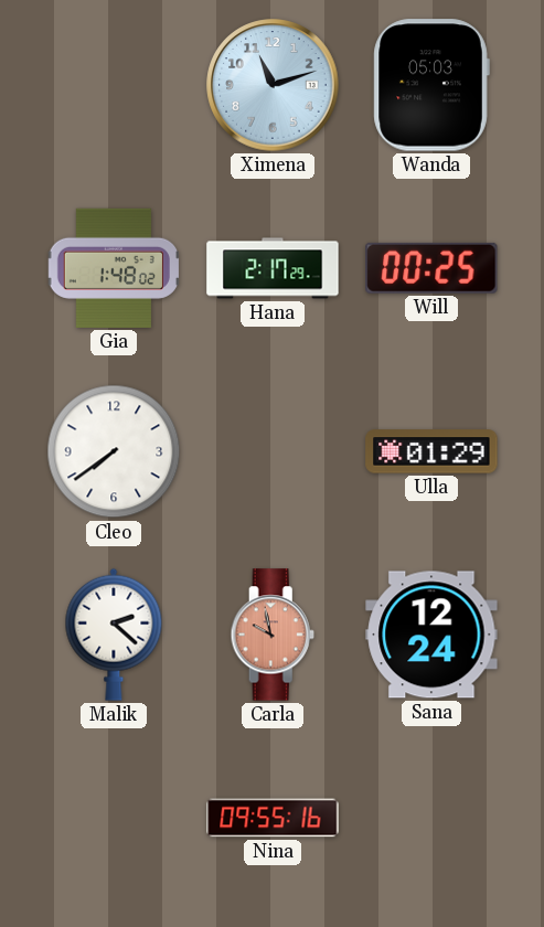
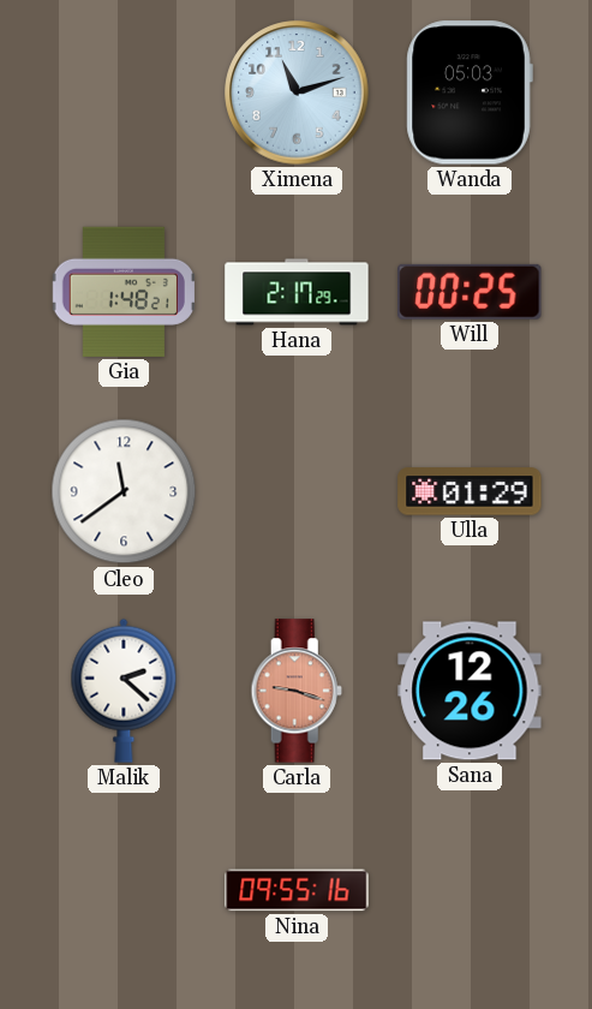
Gia: 1:48:02 -> 1:48:21
Cleo: 7:39 -> 11:39
Carla: 9:58 -> 9:18
Sana: 12:24 -> 12:26
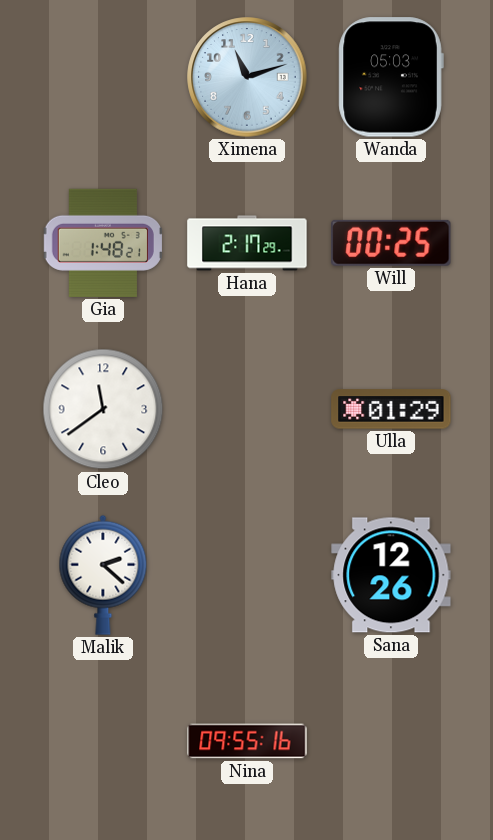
Carla: 9:18 -> none
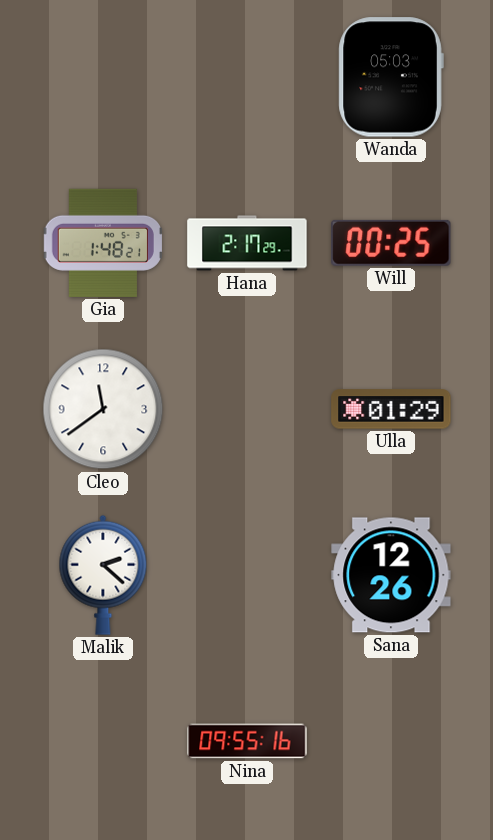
Ximena: 11:12 -> none
